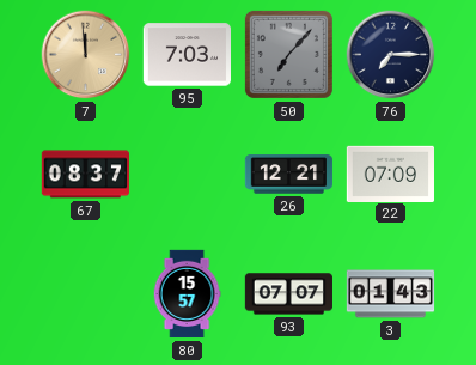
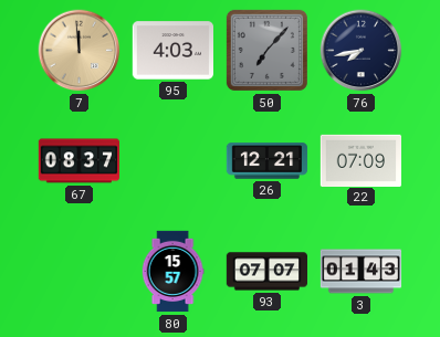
95: 7:03 -> 4:03
76: 7:15 -> 7:43
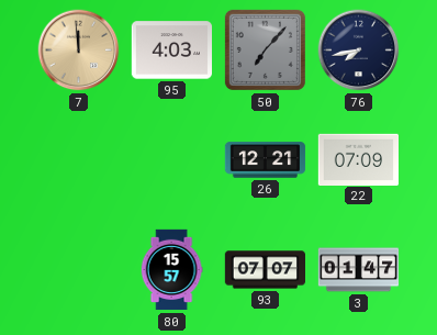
67: 08:37 -> none
3: 01:43 -> 01:47
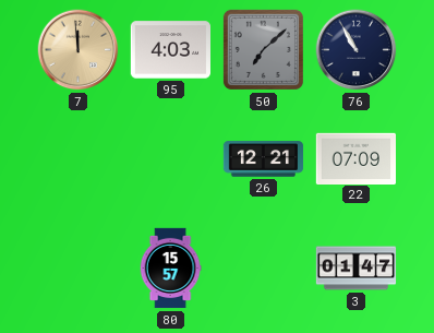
50: 7:07 -> 7:08
76: 7:43 -> 10:55
93: 07:07 -> none
